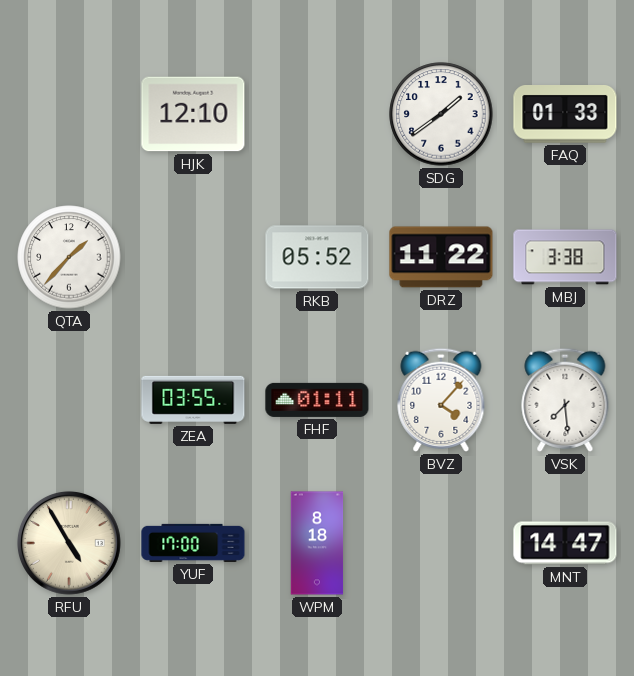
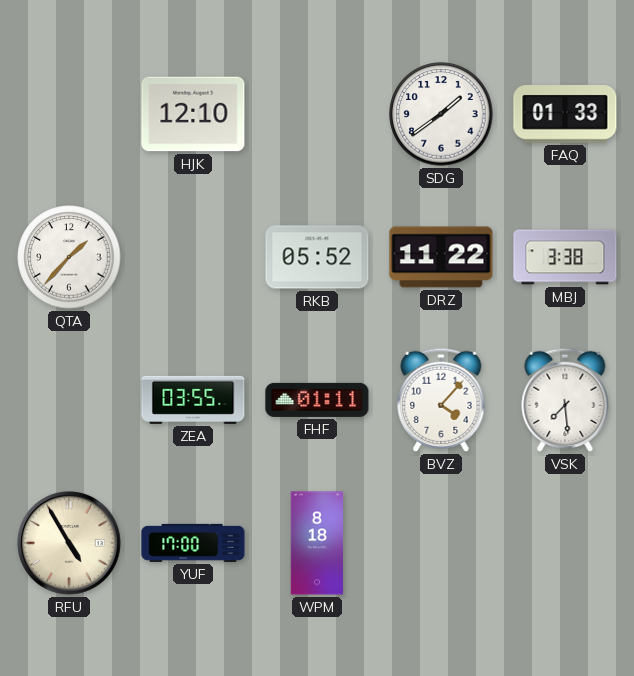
MNT: 14:47 -> none
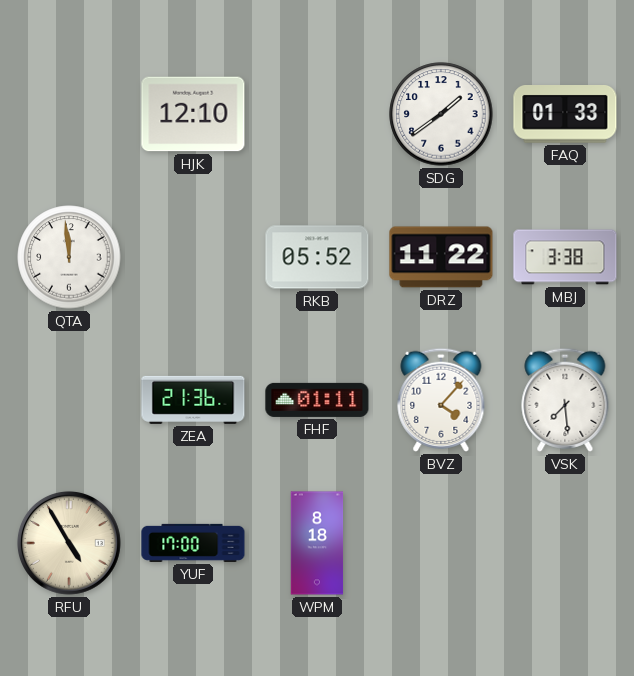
QTA: 1:37 -> 11:59
ZEA: 03:55 -> 21:36
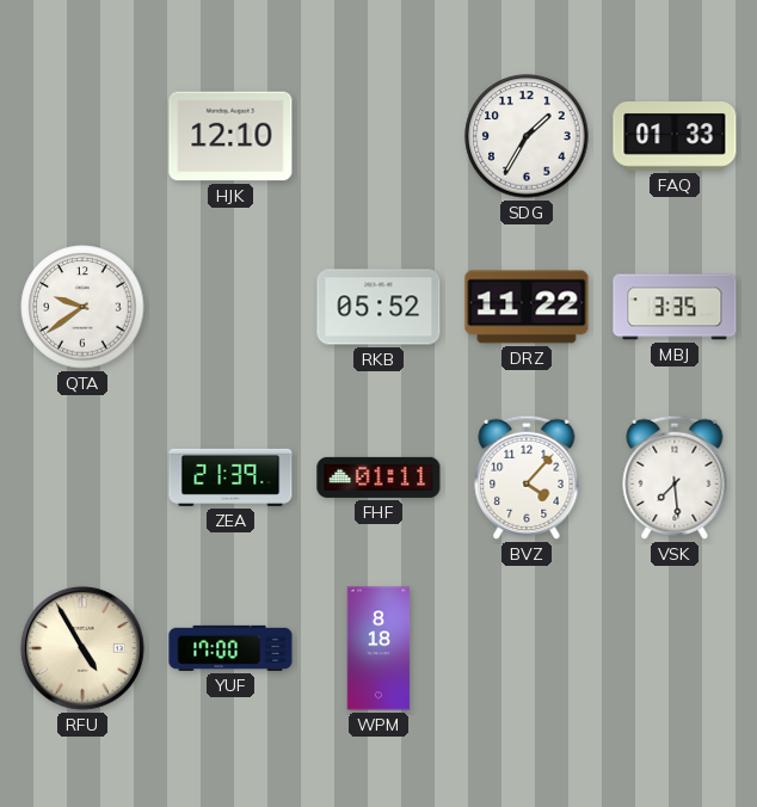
SDG: 1:39 -> 1:35
QTA: 11:59 -> 9:39
MBJ: 3:38 -> 3:35
ZEA: 21:36 -> 21:39
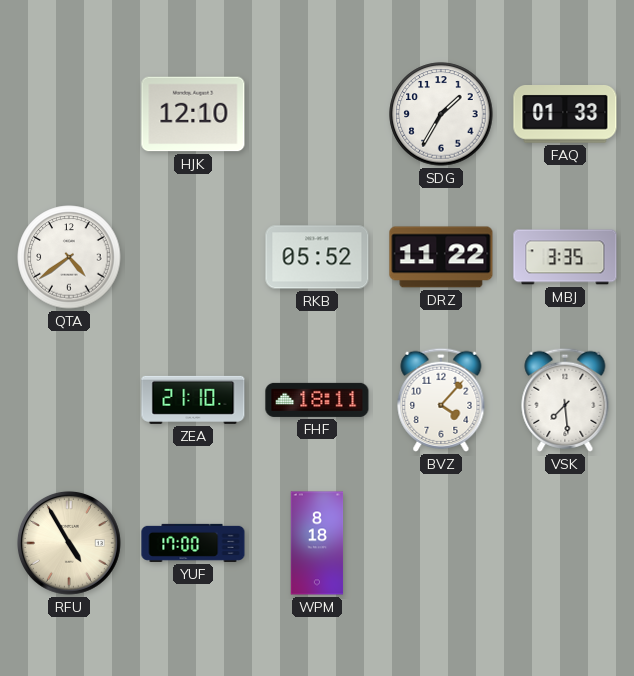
QTA: 9:39 -> 4:39
ZEA: 21:39 -> 21:10
FHF: 01:11 -> 18:11
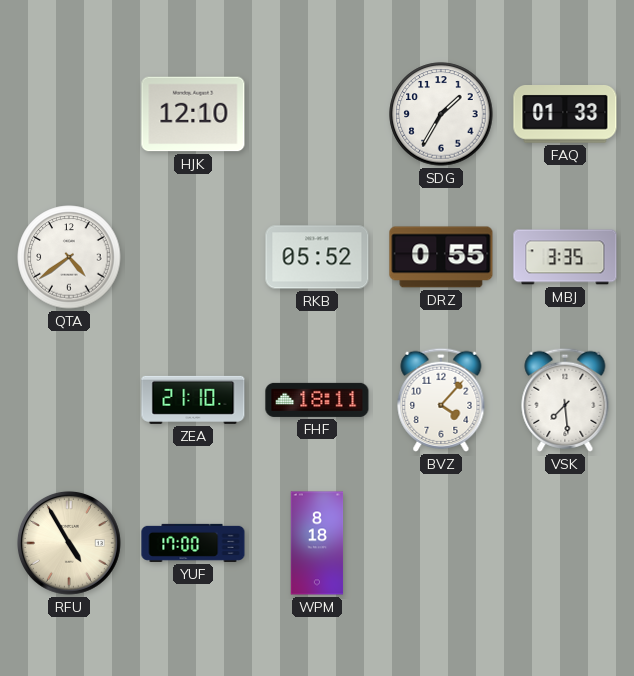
DRZ: 11:22 -> 0:55
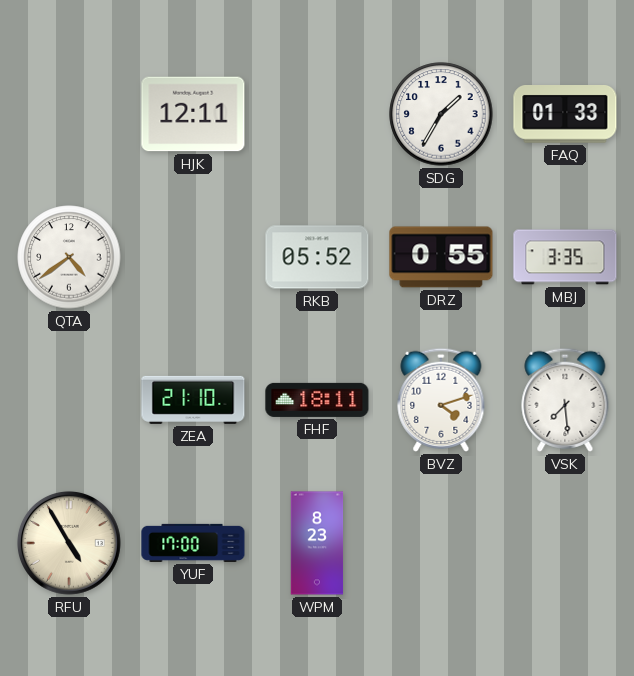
HJK: 12:10 -> 12:11
BVZ: 4:07 -> 4:12
WPM: 8:18 -> 8:23
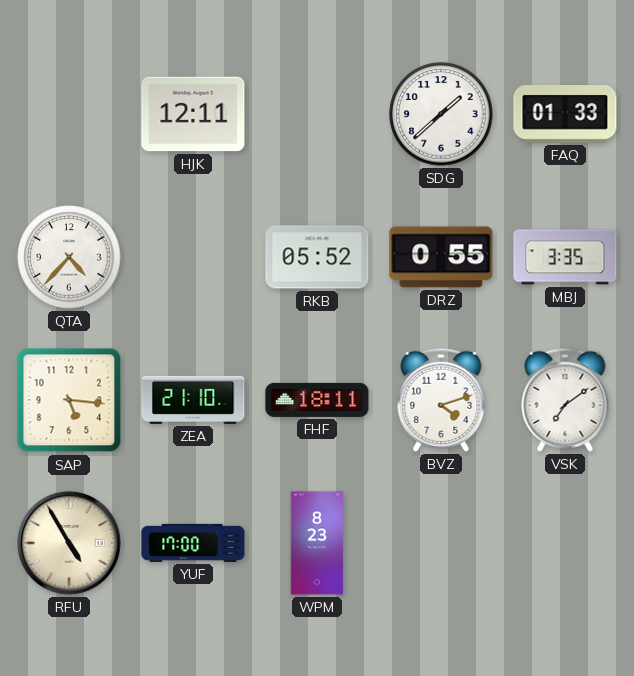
SDG: 1:35 -> 1:38
QTA: 4:39 -> 4:37
SAP: none -> 5:16
VSK: 7:29 -> 7:09
